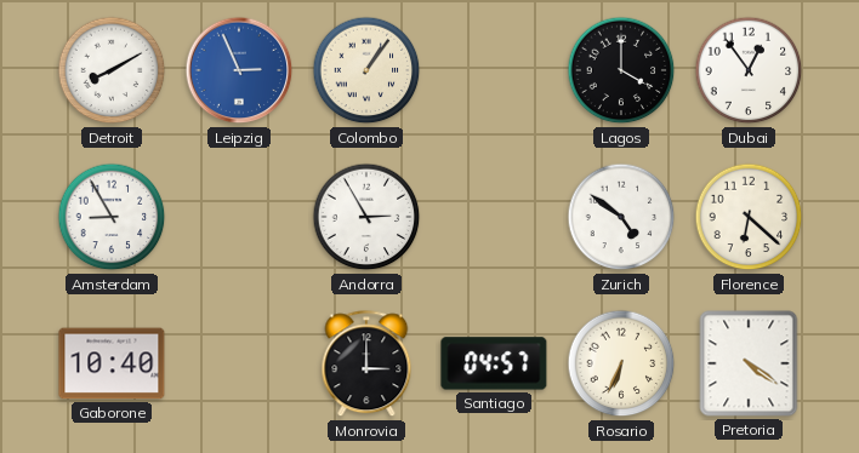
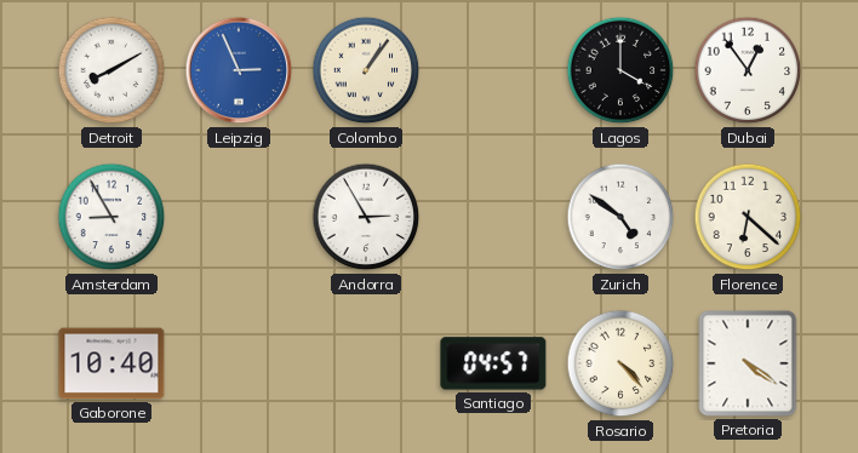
Monrovia: 3:00 -> none
Rosario: 6:34 -> 4:23
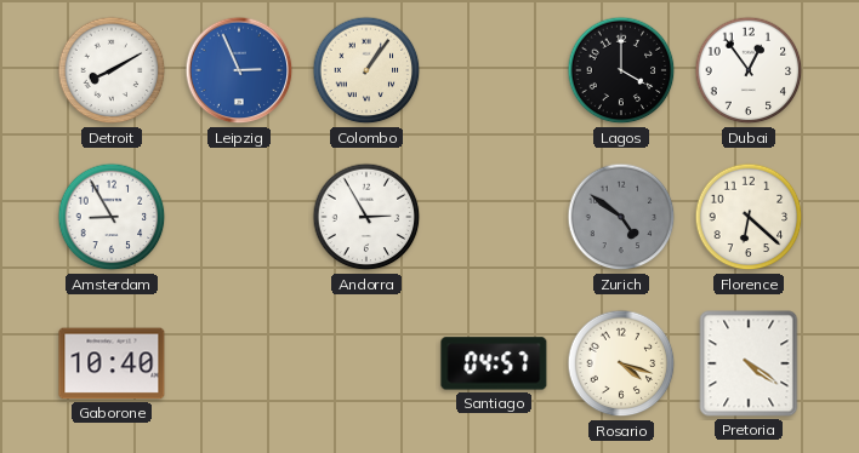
Zurich dial: white -> grey
Rosario: 4:23 -> 4:18
